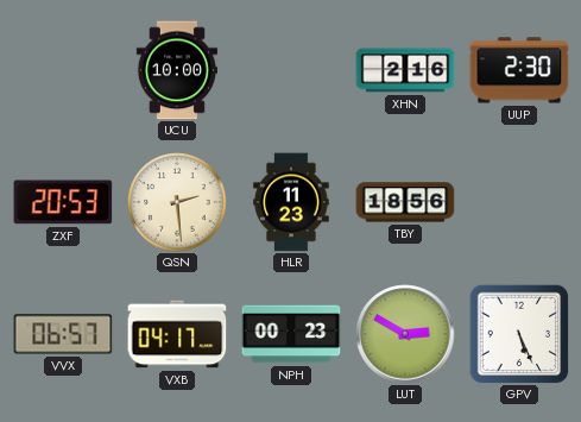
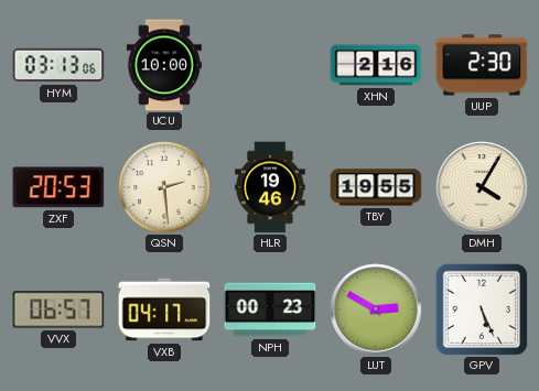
HYM: none -> 03:13
HLR: 11:23 -> 19:46
TBY: 18:56 -> 19:55
DMH: none -> 4:05
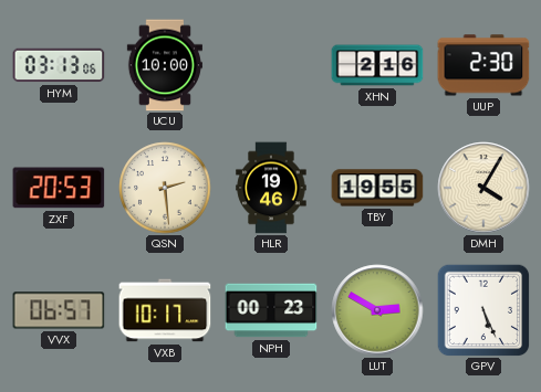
VXB: 04:17 -> 10:17
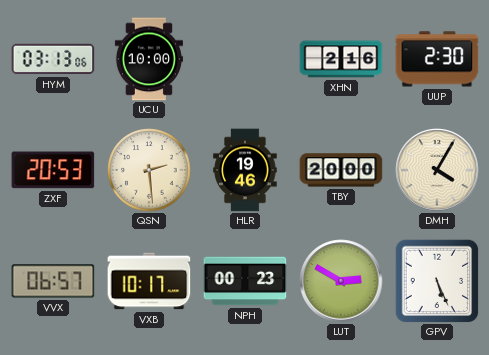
TBY: 19:55 -> 20:00
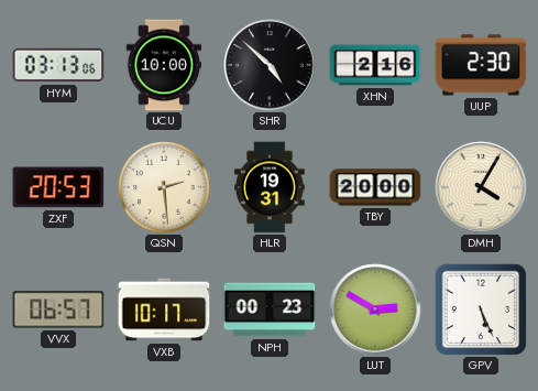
SHR: none -> 4:52
HLR: 19:46 -> 19:31
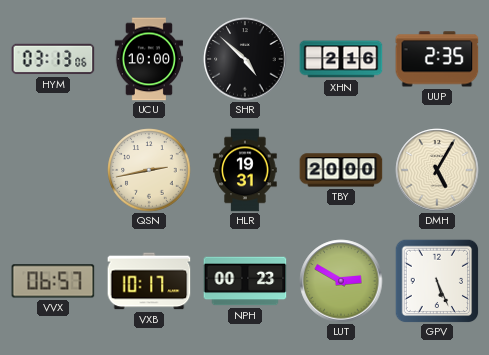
UUP: 2:30 -> 2:35
ZXF: 20:53 -> none
QSN: 2:29 -> 2:43
DMH: 4:05 -> 5:05
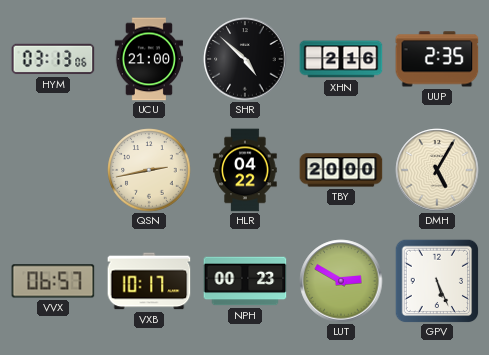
UCU: 10:00 -> 21:00
HLR: 19:31 -> 04:22
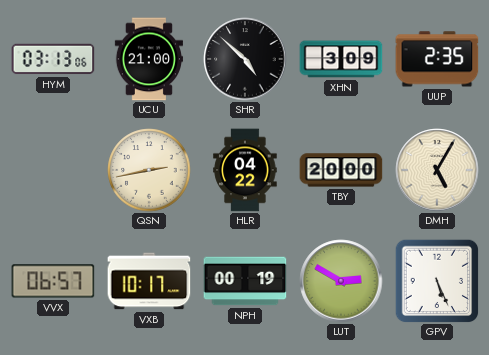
XHN: 2:16 -> 3:09
NPH: 00:23 -> 00:19
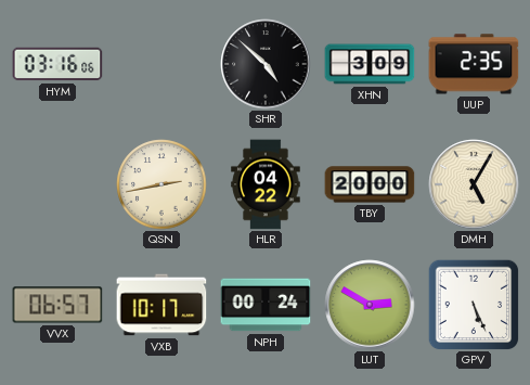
HYM: 03:13 -> 03:16
UCU: 21:00 -> none
NPH: 00:19 -> 00:24
